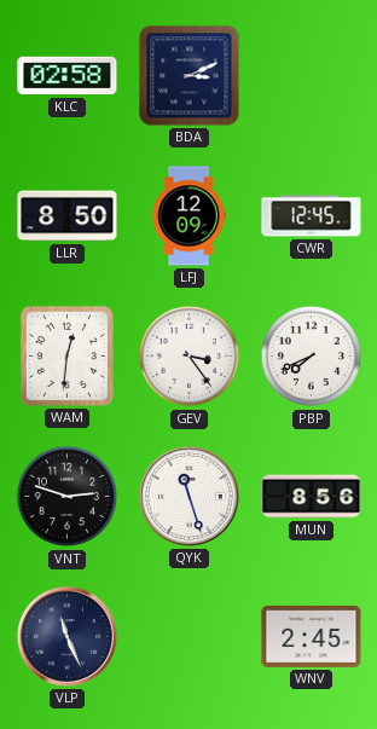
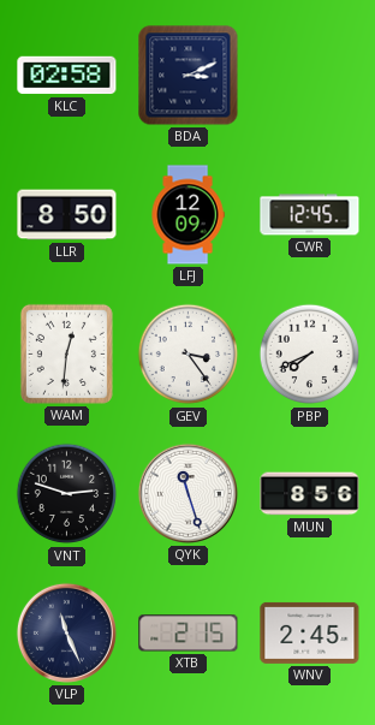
XTB: none -> 2:15
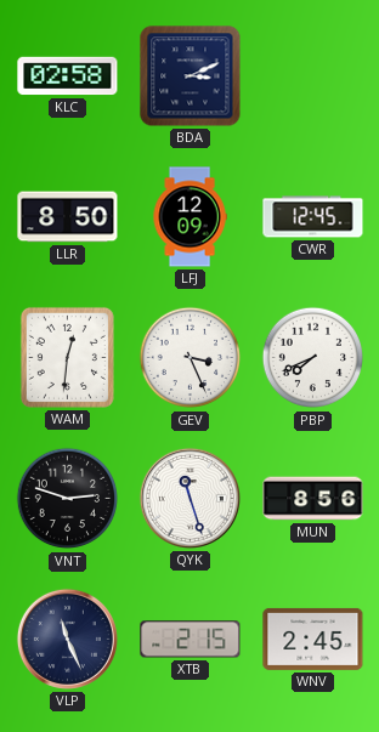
GEV: 3:24 -> 3:26
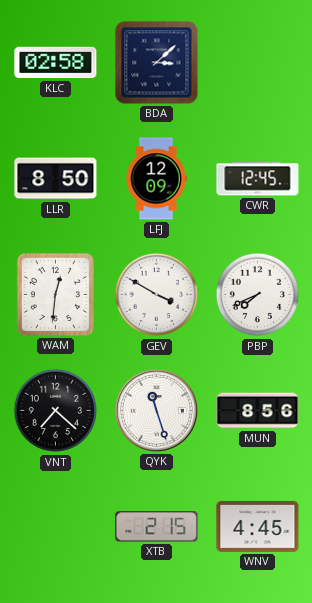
BDA: 3:11 -> 3:08
GEV: 3:26 -> 3:50
VNT: 2:48 -> 7:22
VLP: 11:26 -> none
WNV: 2:45 -> 4:45
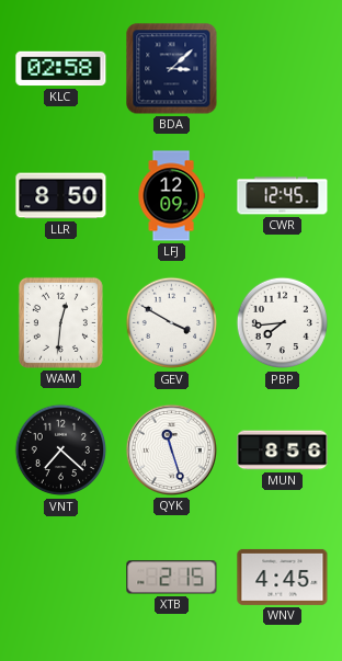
PBP: 7:41 -> 7:44
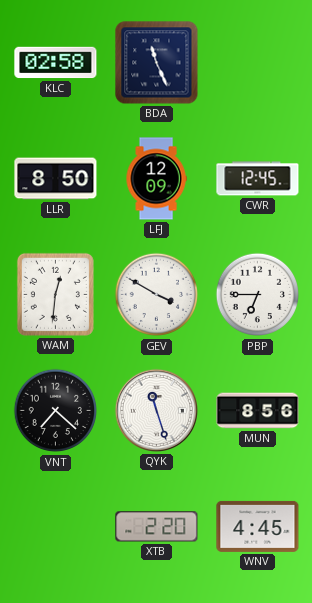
BDA: 3:08 -> 11:26
PBP: 7:44 -> 6:45
XTB: 2:15 -> 2:20
